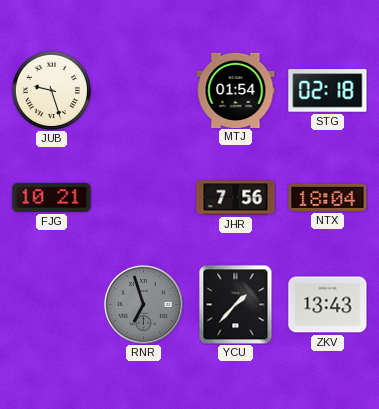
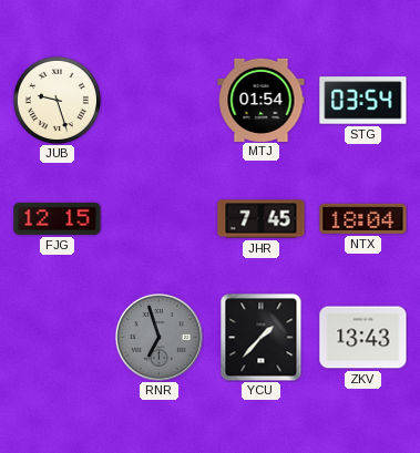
STG: 02:18 -> 03:54
FJG: 10:21 -> 12:15
JHR: 7:56 -> 7:45
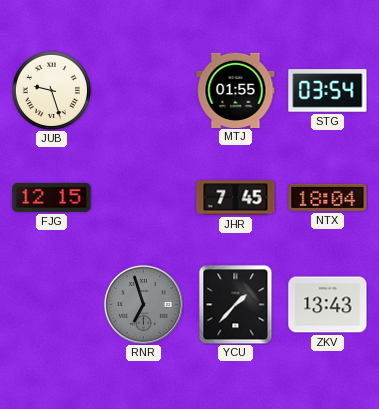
MTJ: 01:54 -> 01:55
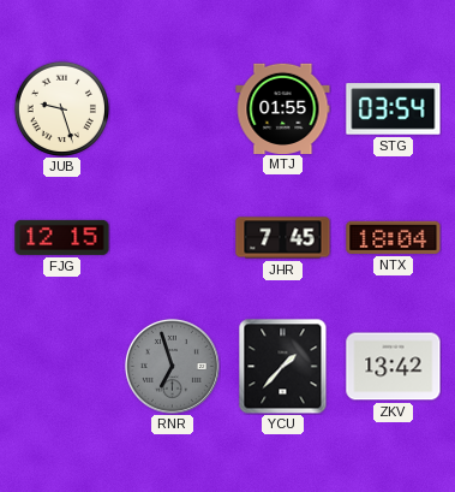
ZKV: 13:43 -> 13:42
